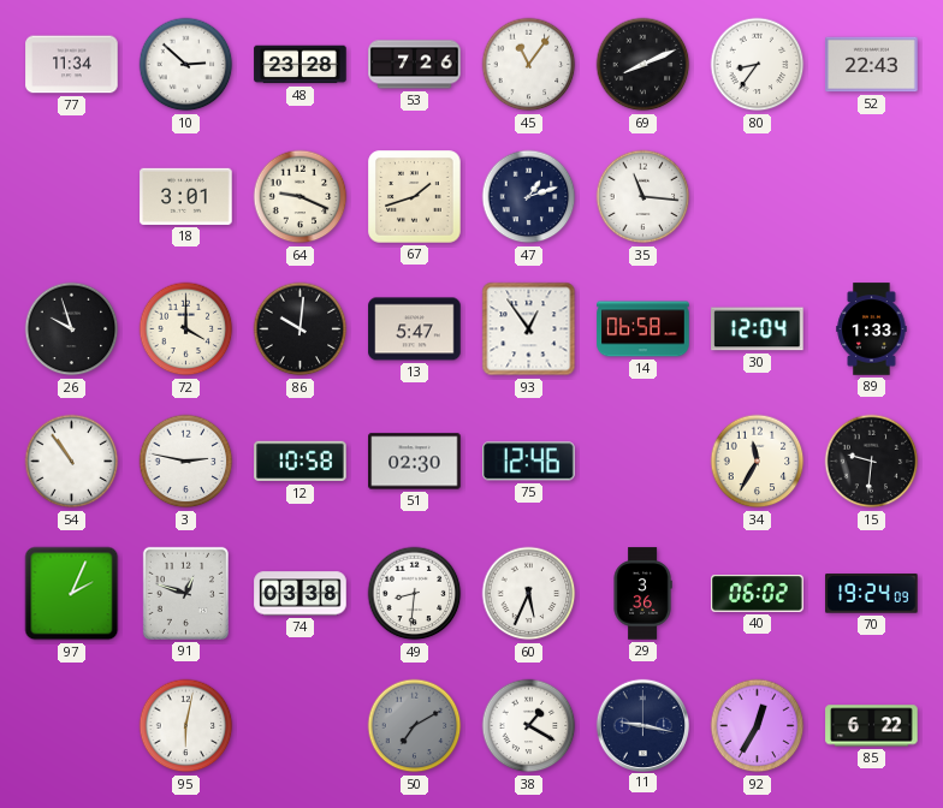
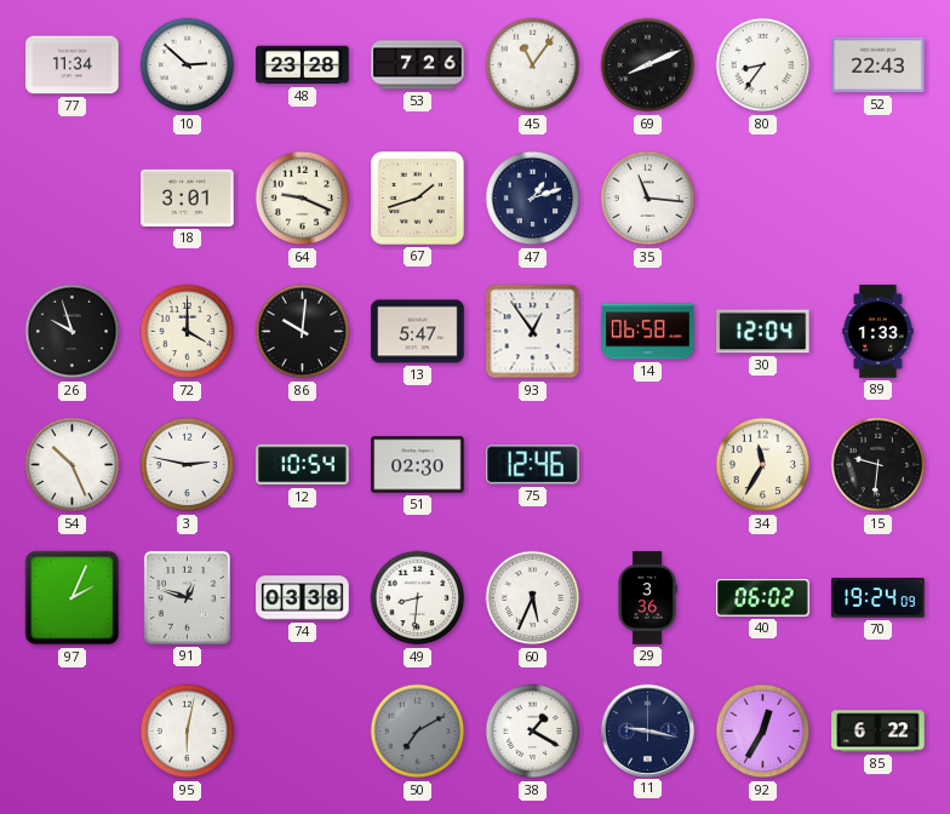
54: 10:54 -> 10:26
12: 10:58 -> 10:54
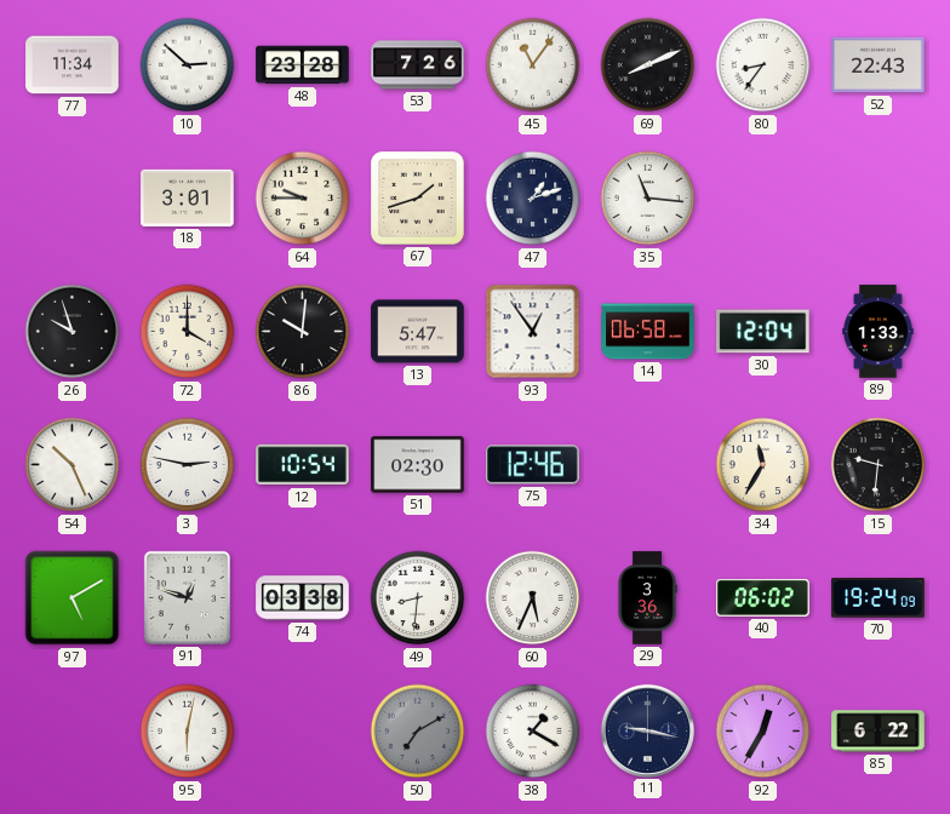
64: 9:19 -> 9:45
97: 2:04 -> 5:10
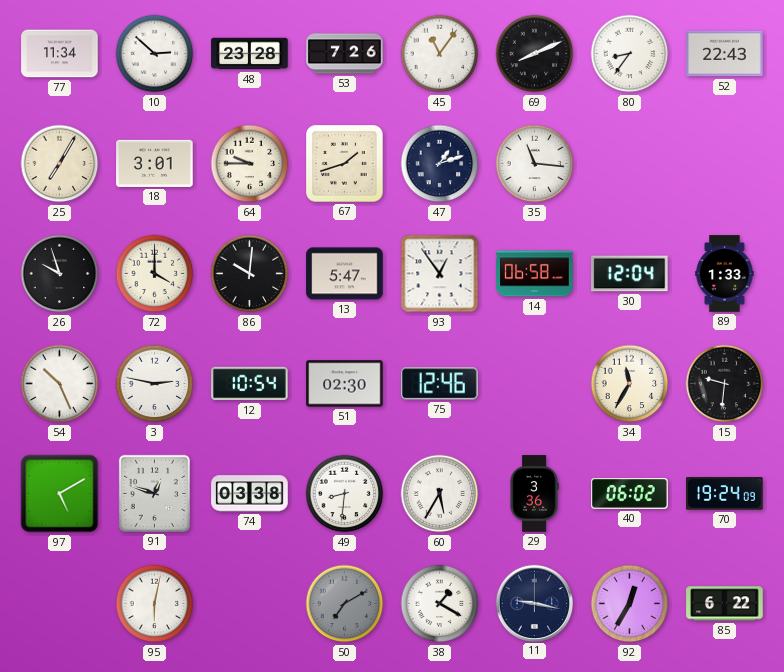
25: none -> 7:05
60: 5:34 -> 5:35
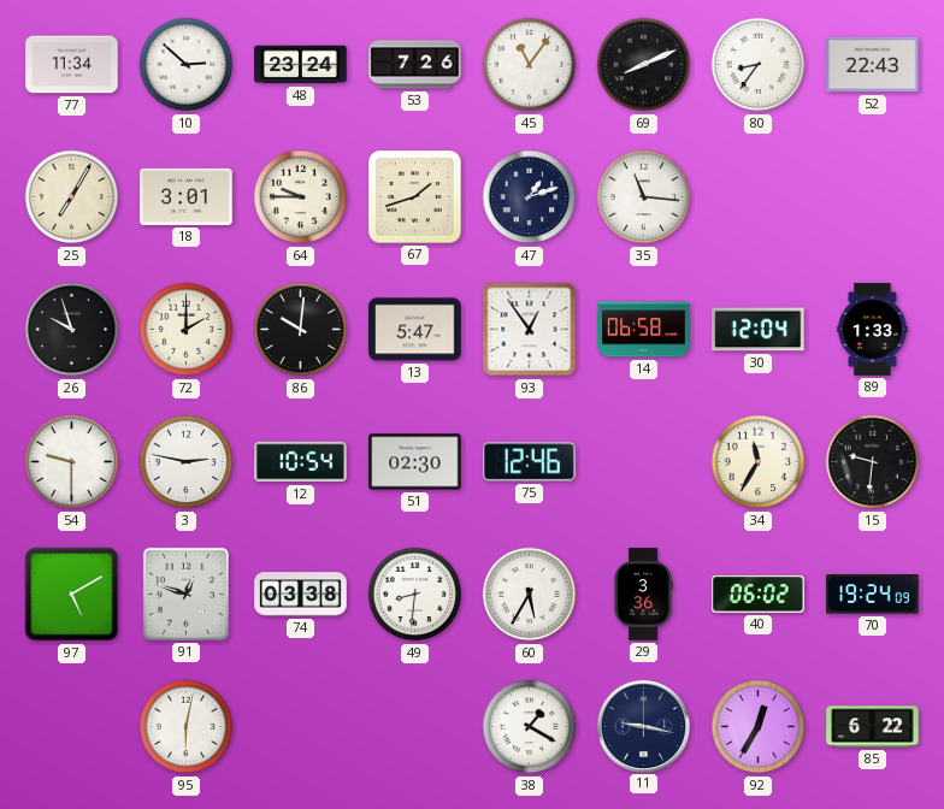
48: 23:28 -> 23:24
72: 4:00 -> 2:00
54: 10:26 -> 9:30
50: 7:10 -> none
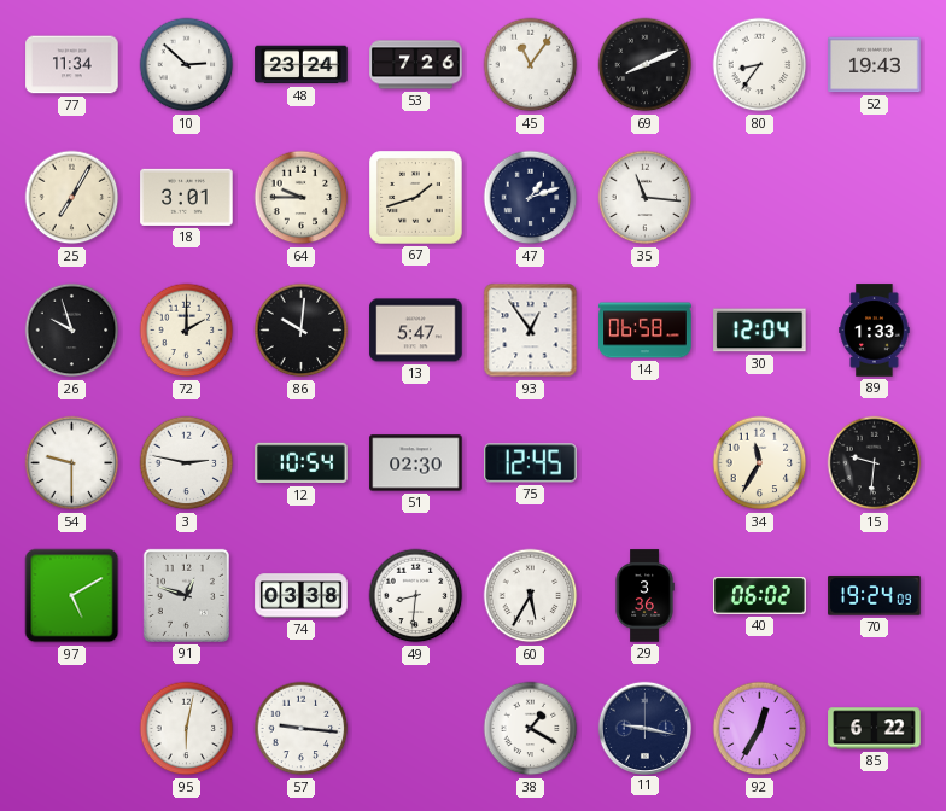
52: 22:43 -> 19:43
75: 12:46 -> 12:45
57: none -> 9:16
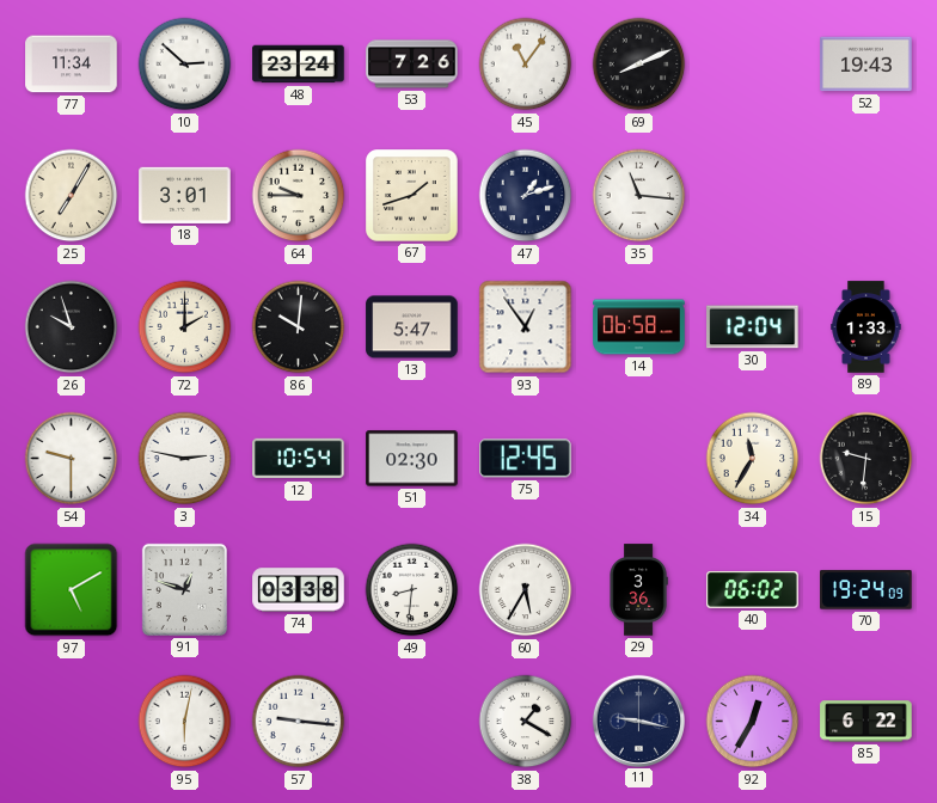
80: 8:36 -> none
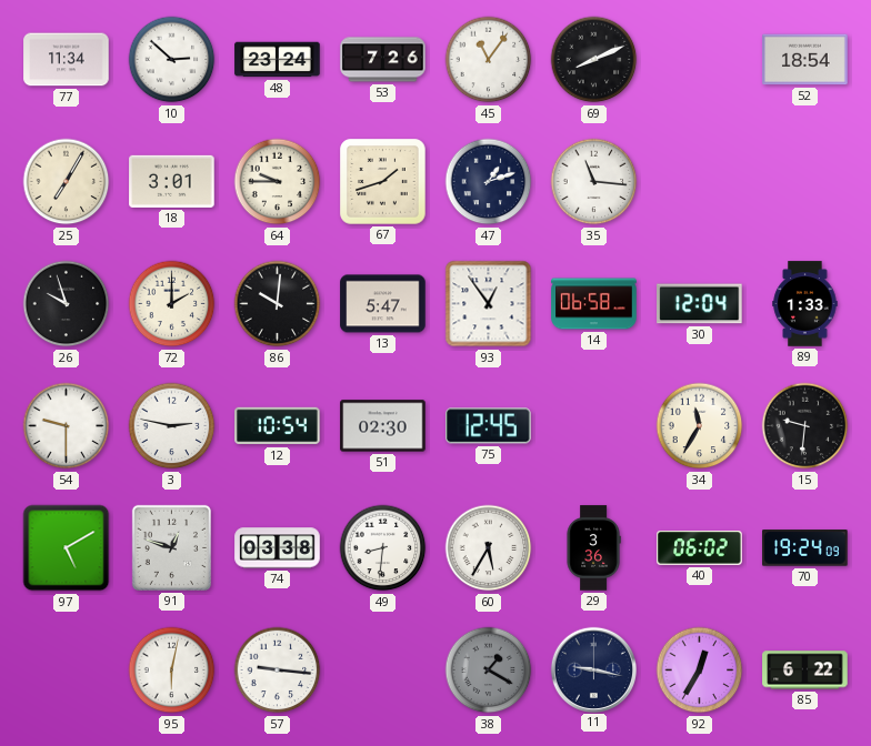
52: 19:43 -> 18:54
38 dial: white -> grey
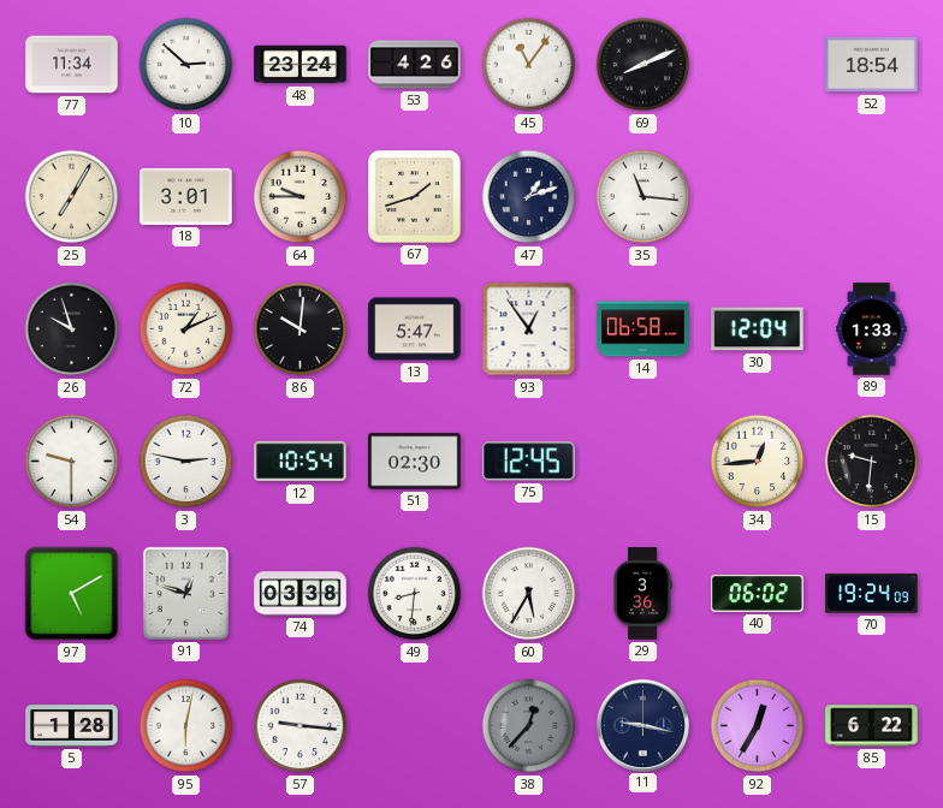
53: 7:26 -> 4:26
72: 2:00 -> 1:11
34: 11:35 -> 12:44
5: none -> 1:28
38: 1:20 -> 12:37
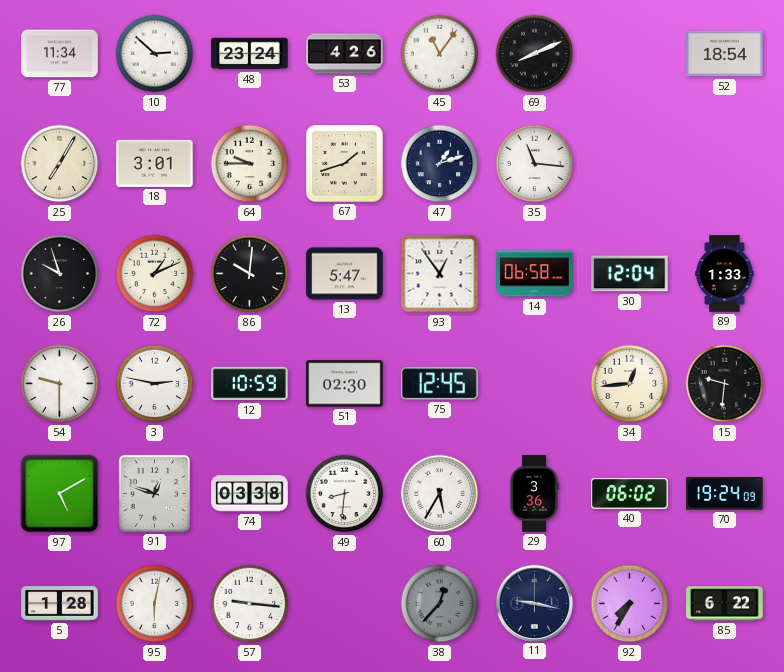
12: 10:54 -> 10:59
92: 12:35 -> 7:35
